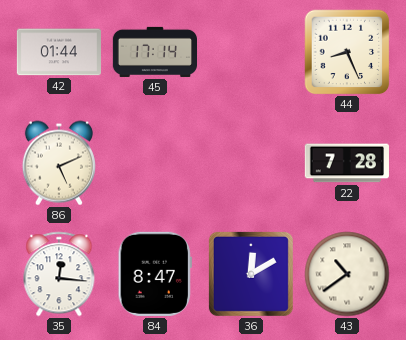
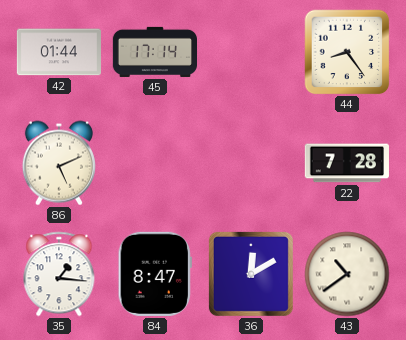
44: 8:26 -> 8:24
35: 12:16 -> 1:16
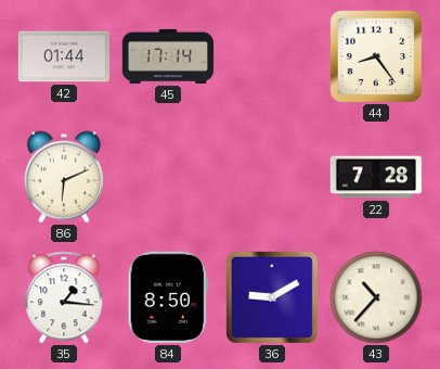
86: 5:11 -> 6:11
84: 8:47 -> 8:50
36: 12:10 -> 9:10
43: 10:39 -> 10:37
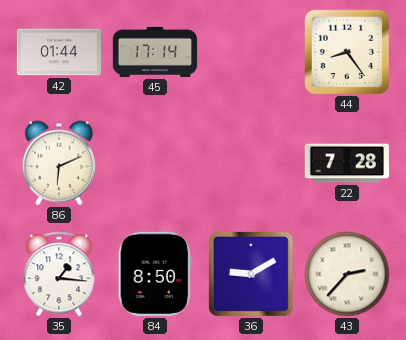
43: 10:37 -> 2:37
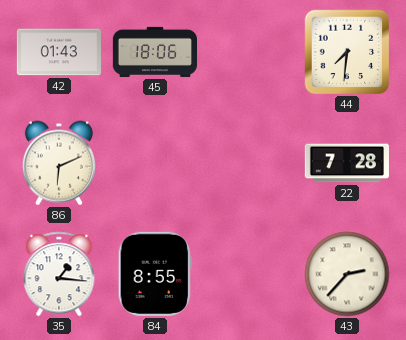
42: 01:44 -> 01:43
45: 17:14 -> 18:06
44: 8:24 -> 7:31
84: 8:50 -> 8:55
36: 9:10 -> none
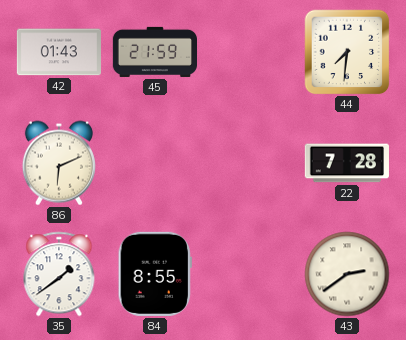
45: 18:06 -> 21:59
35: 1:16 -> 1:39
43: 2:37 -> 2:39
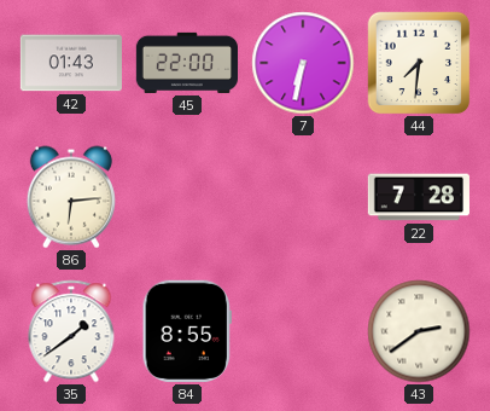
45: 21:59 -> 22:00
7: none -> 6:32
86: 6:11 -> 6:14
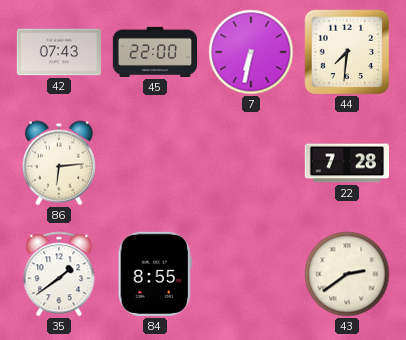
42: 01:43 -> 07:43
